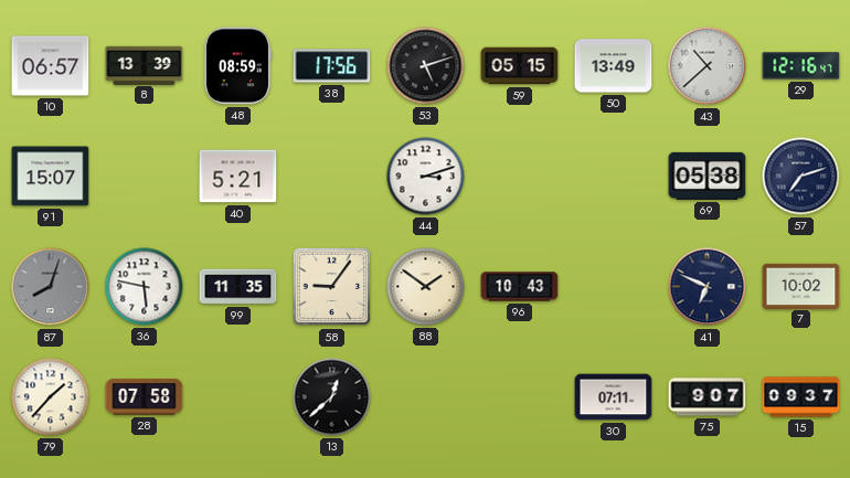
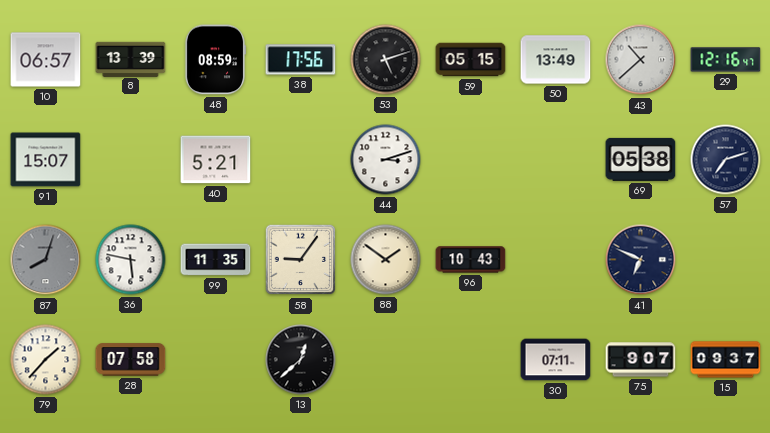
7: 10:02 -> none
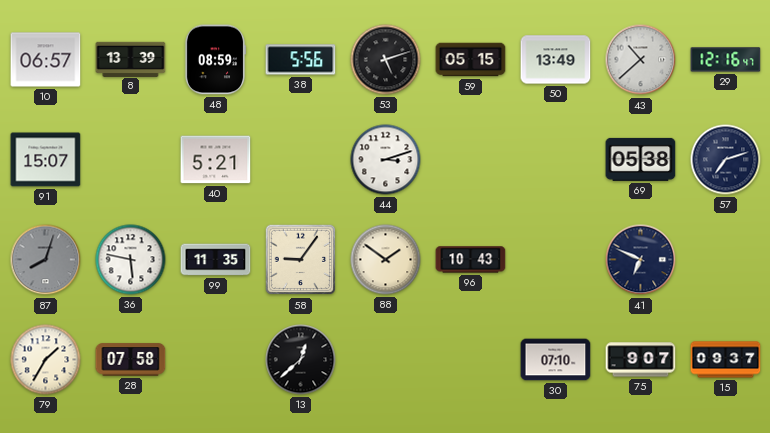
38: 17:56 -> 5:56
79: 1:37 -> 1:35
30: 07:11 -> 07:10
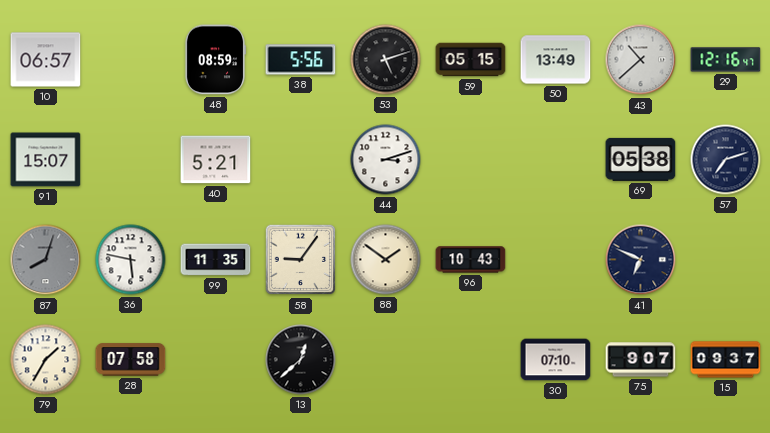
8: 13:39 -> none
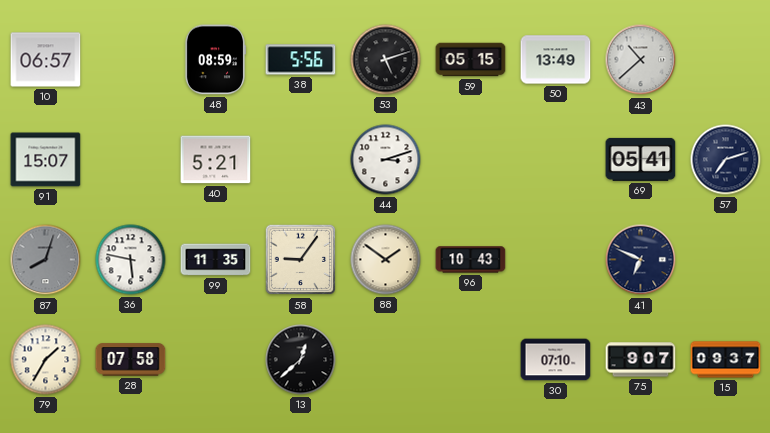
29: 12:16 -> none
69: 05:38 -> 05:41
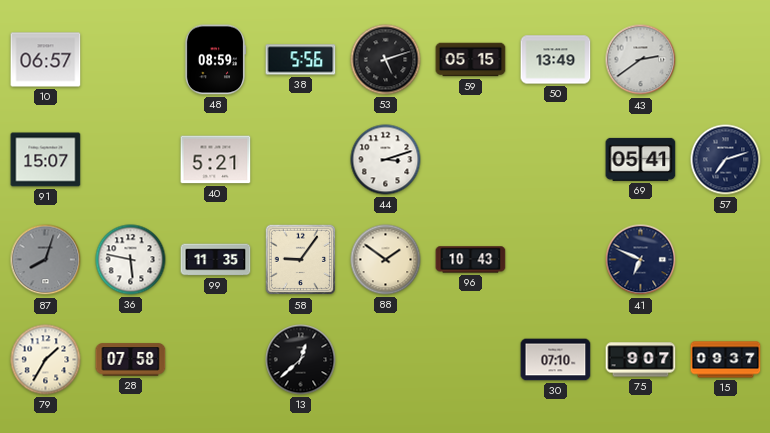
43: 10:38 -> 2:39
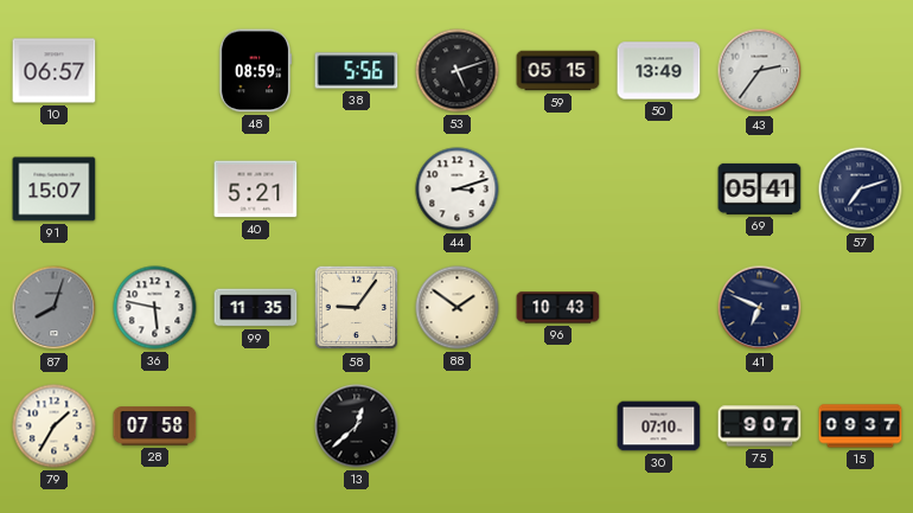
43: 2:39 -> 2:36
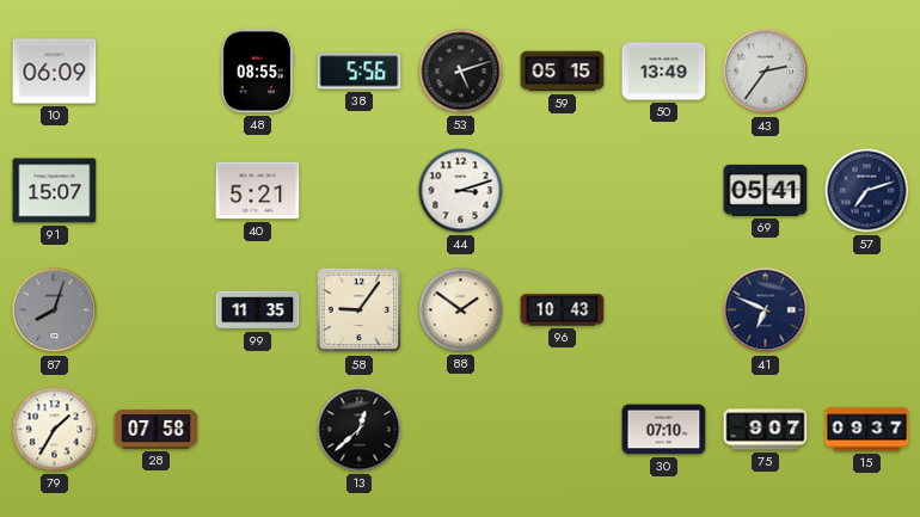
10: 06:57 -> 06:09
48: 08:59 -> 08:55
36: 5:47 -> none
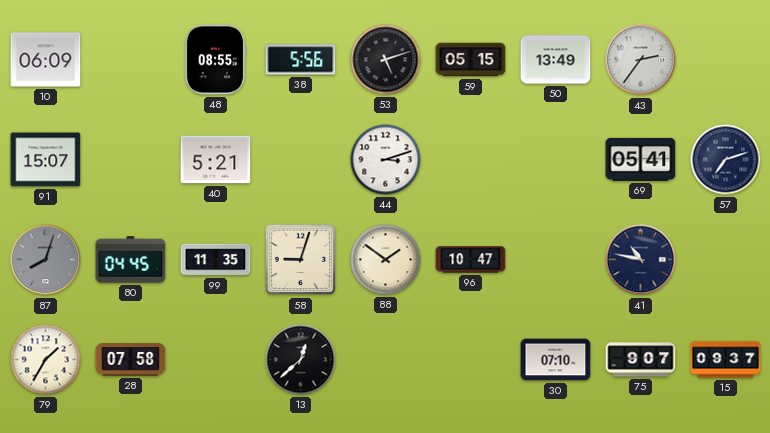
80: none -> 04:45
58: 9:06 -> 9:03
96: 10:43 -> 10:47
41: 6:49 -> 10:47
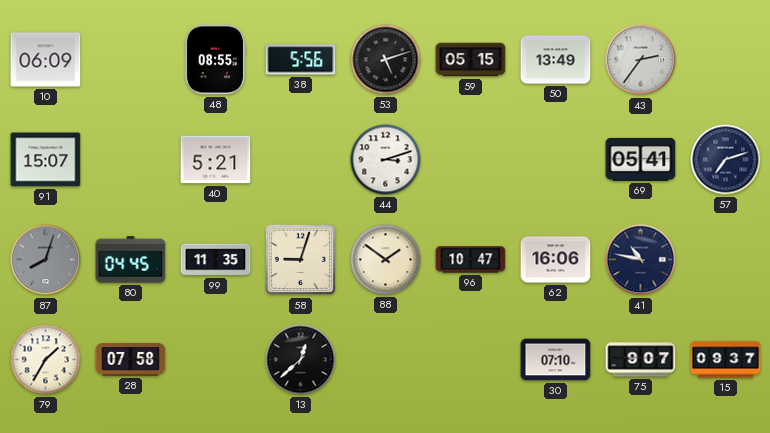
62: none -> 16:06
